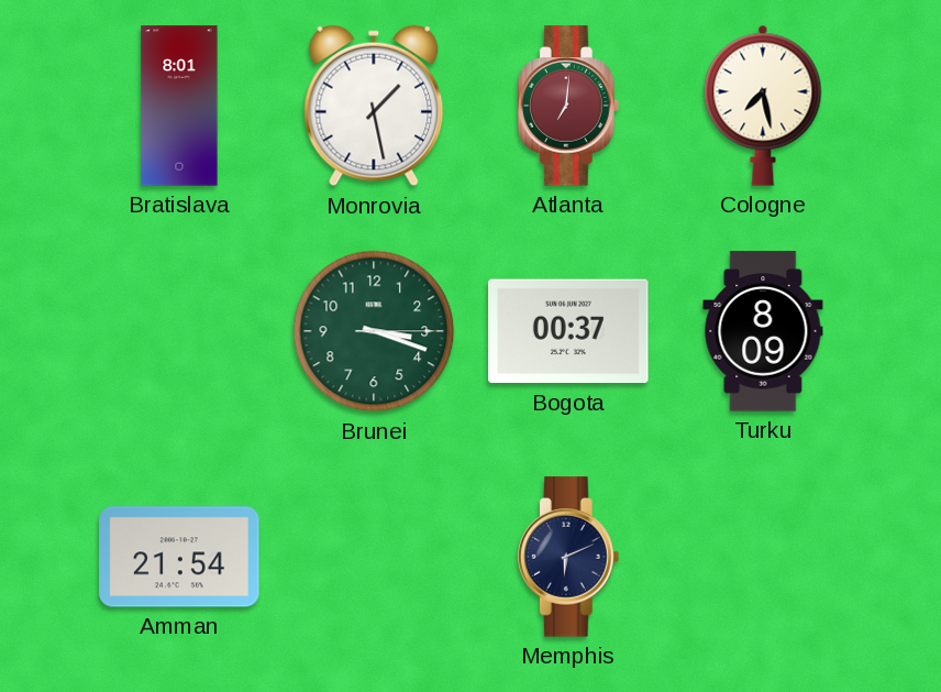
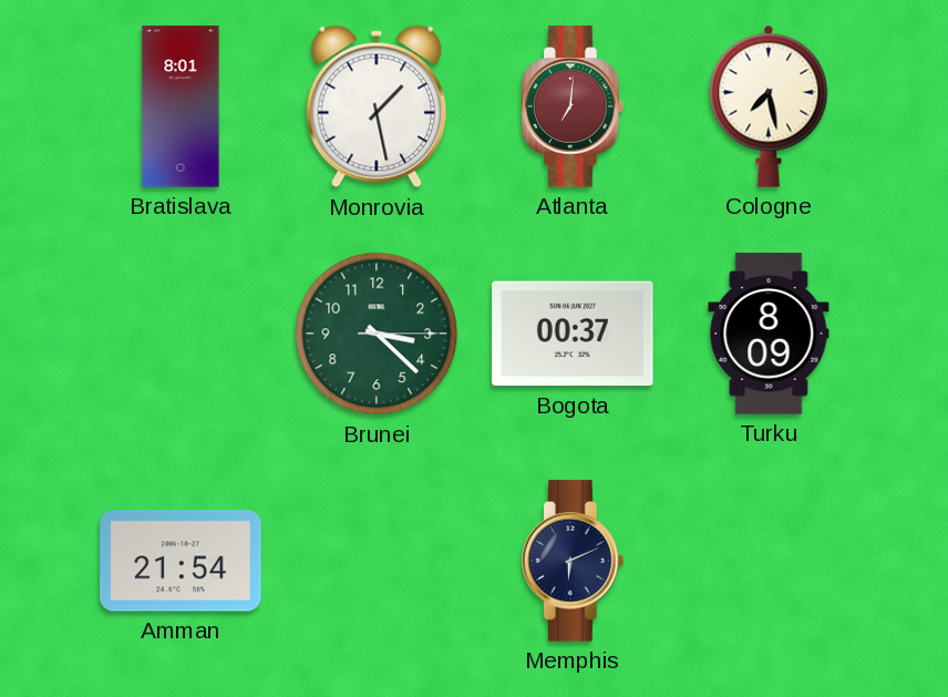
Brunei: 3:18 -> 3:22
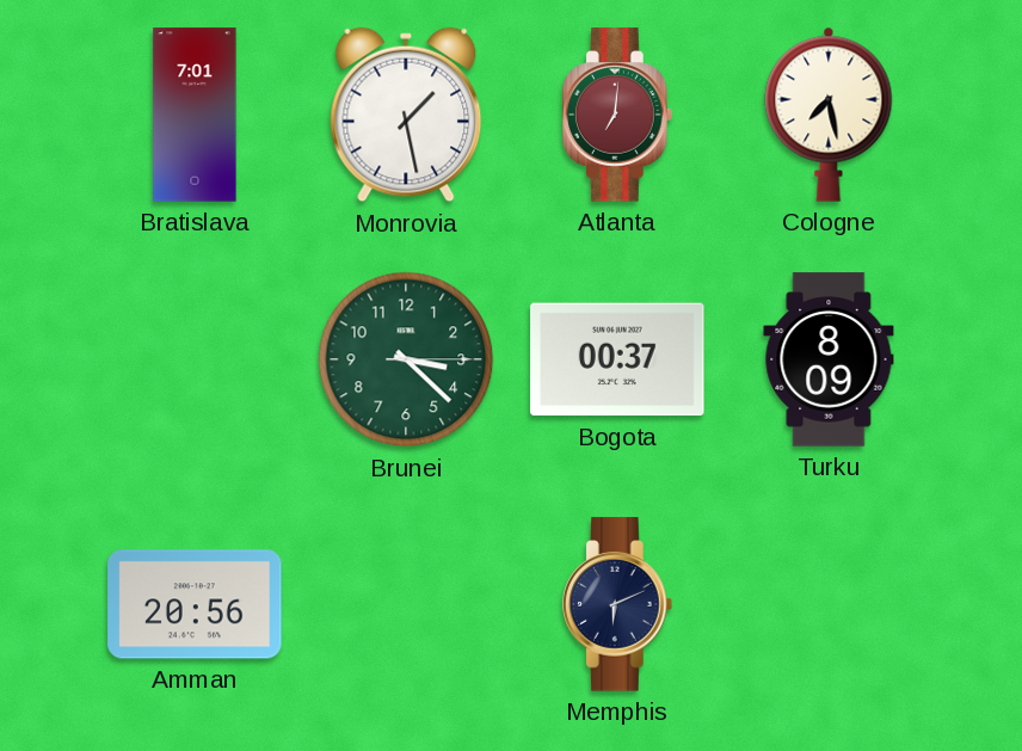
Bratislava: 8:01 -> 7:01
Amman: 21:54 -> 20:56
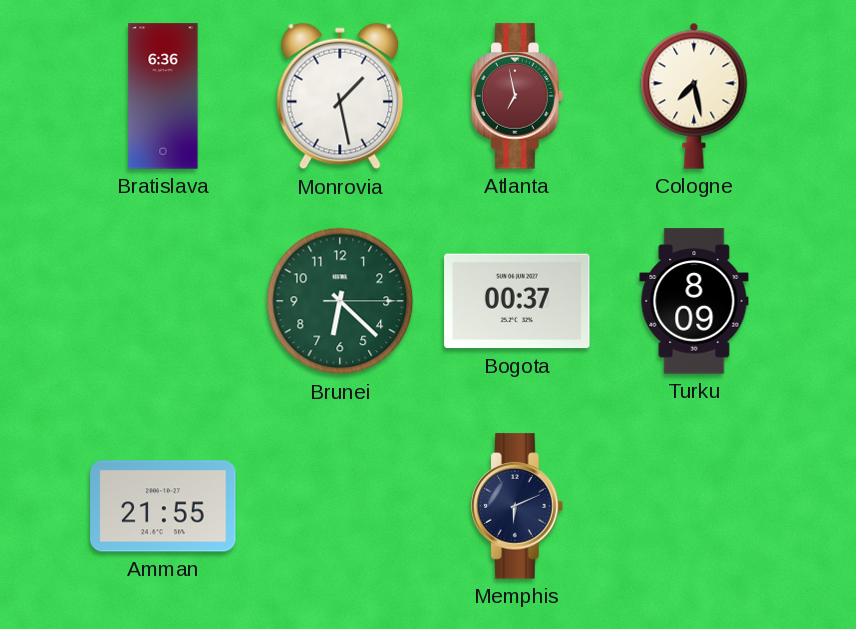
Bratislava: 7:01 -> 6:36
Atlanta: 7:01 -> 6:58
Brunei: 3:22 -> 6:22
Amman: 20:56 -> 21:55
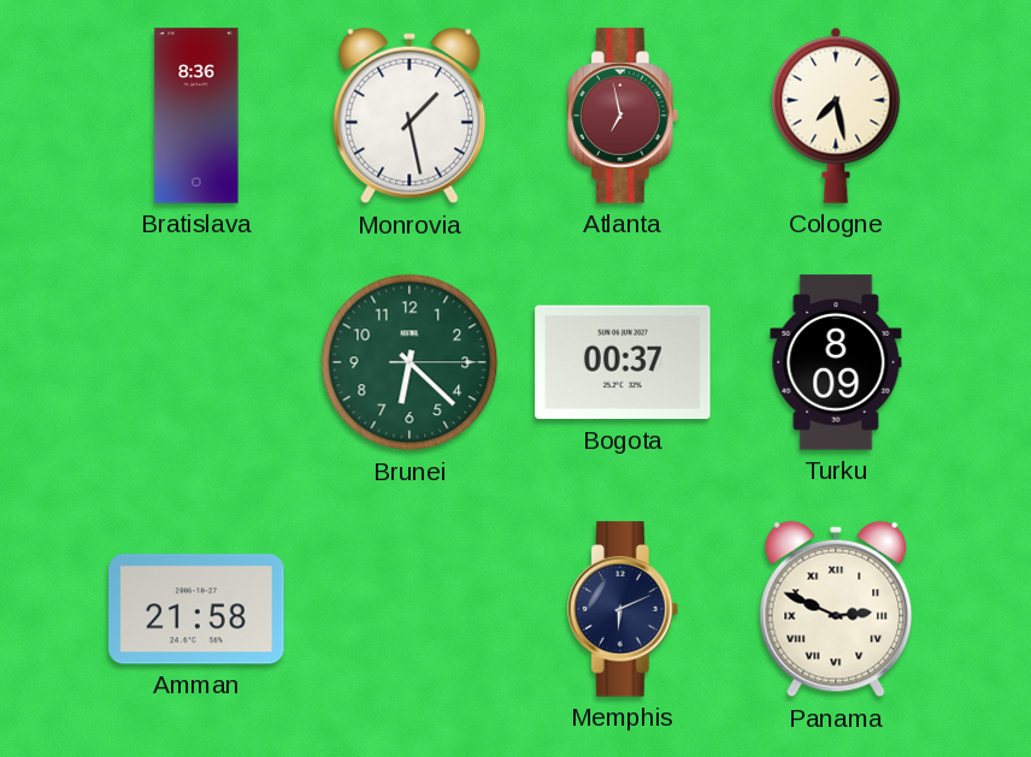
Bratislava: 6:36 -> 8:36
Amman: 21:55 -> 21:58
Panama: none -> 2:49
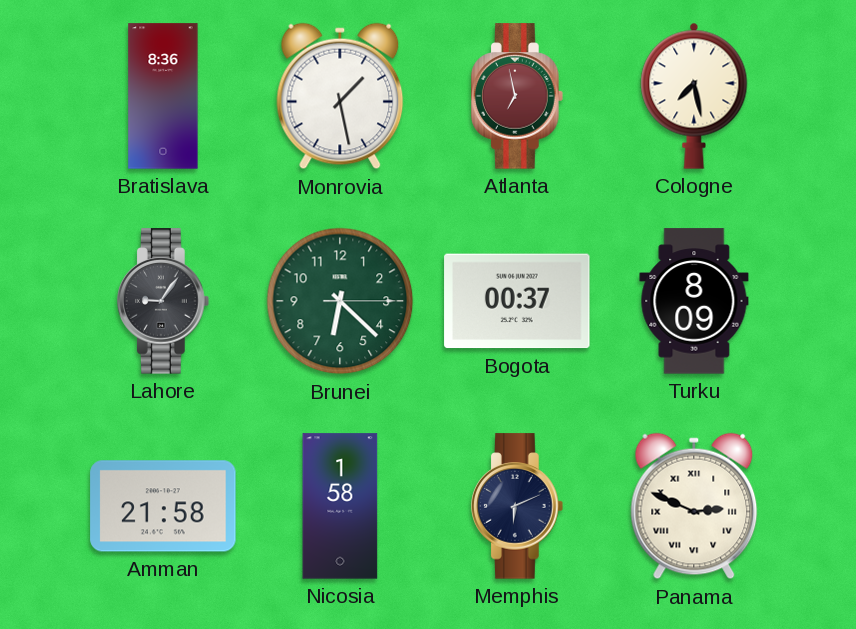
Lahore: none -> 9:06
Nicosia: none -> 1:58
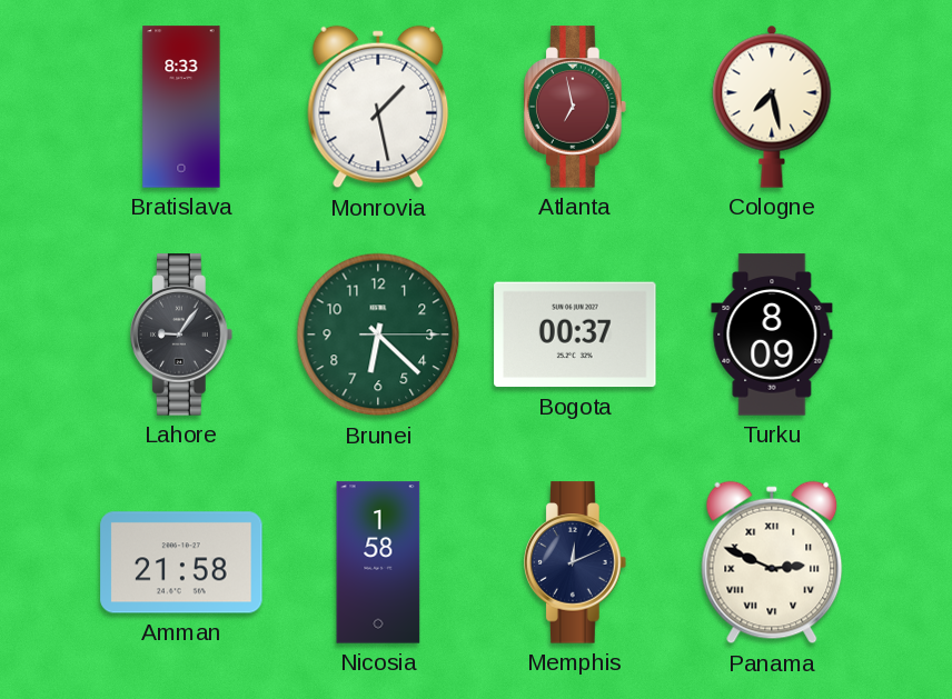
Bratislava: 8:36 -> 8:33
Memphis: 6:11 -> 12:11
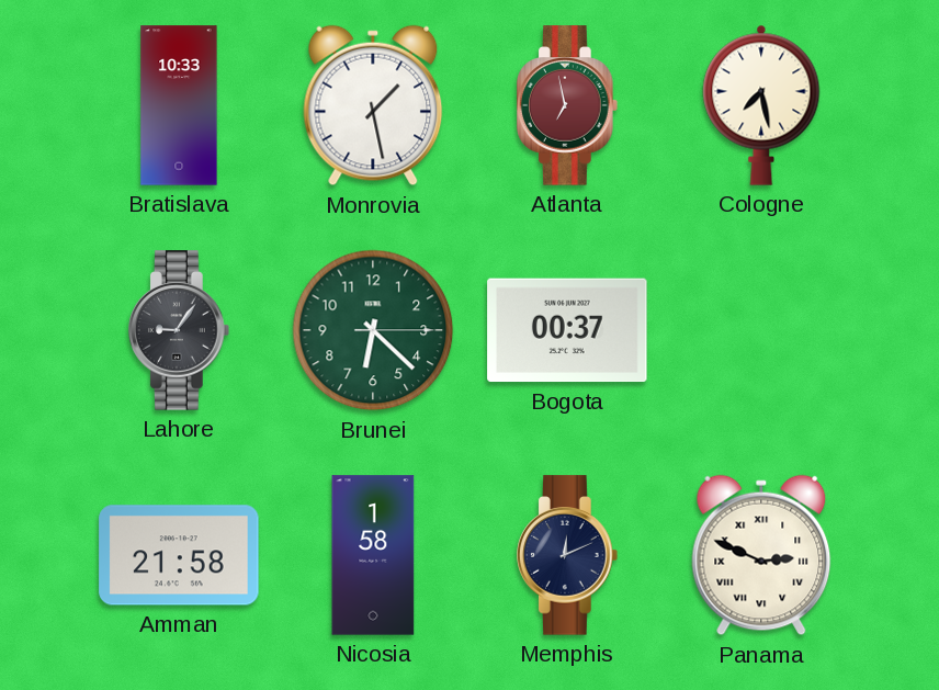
Bratislava: 8:33 -> 10:33
Turku: 8:09 -> none
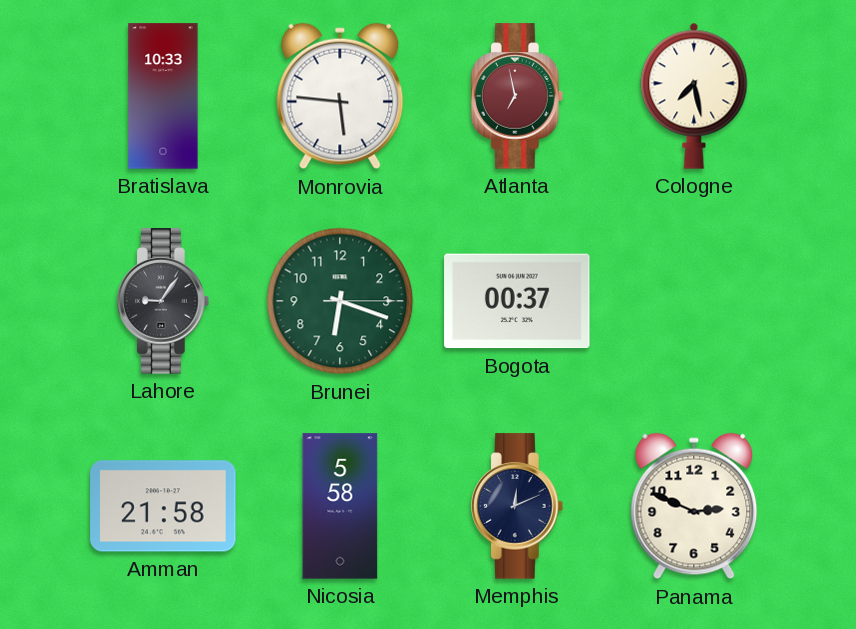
Monrovia: 1:28 -> 5:46
Brunei: 6:22 -> 6:18
Nicosia: 1:58 -> 5:58
Panama numerals: Roman -> Arabic
